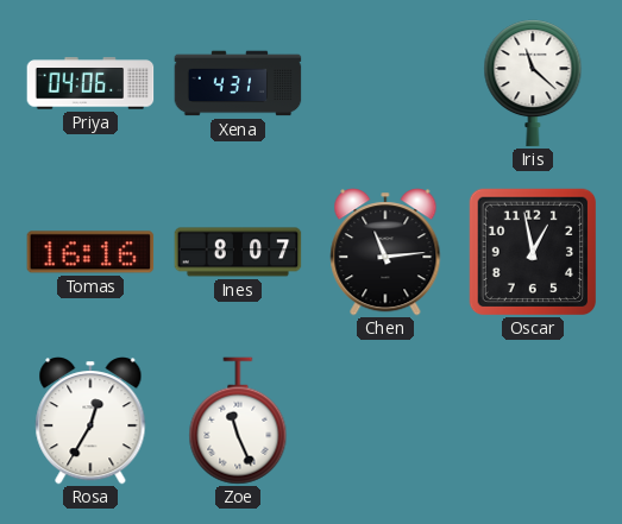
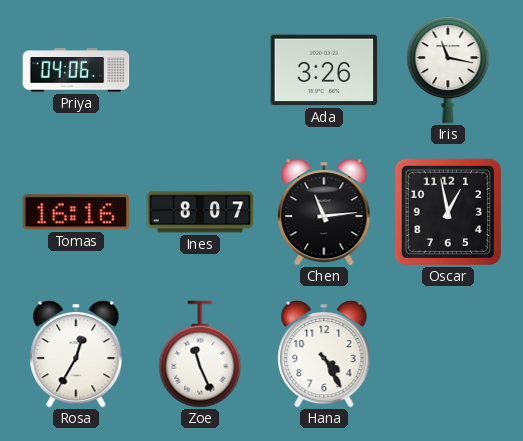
Xena: 4:31 -> none
Ada: none -> 3:26
Iris: 11:22 -> 11:17
Hana: none -> 4:25
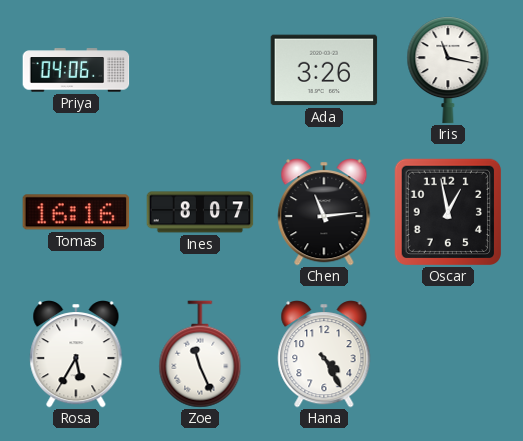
Rosa: 12:35 -> 5:35
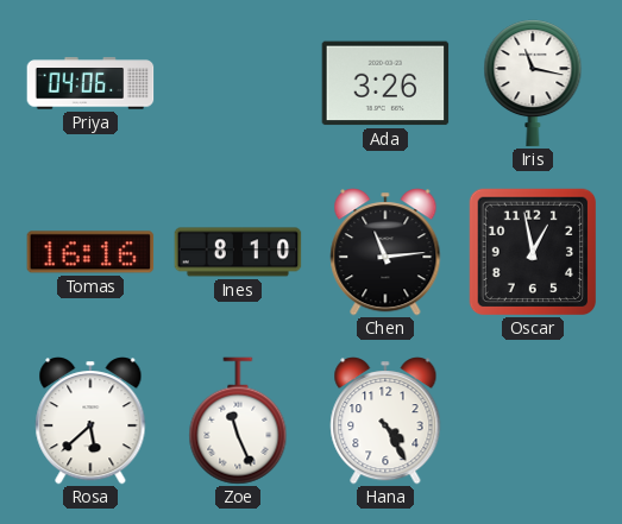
Ines: 8:07 -> 8:10
Rosa: 5:35 -> 5:38
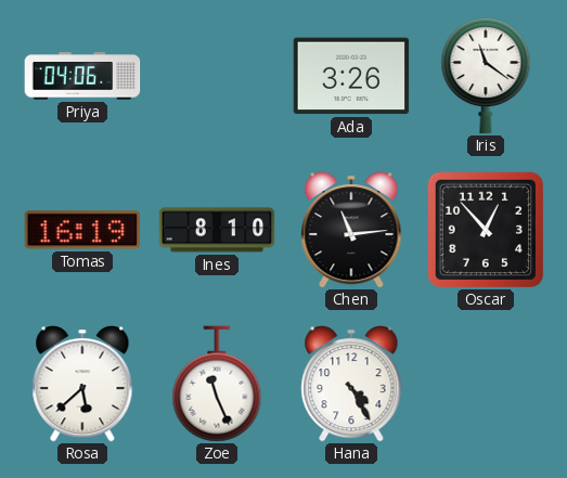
Iris: 11:17 -> 11:21
Tomas: 16:16 -> 16:19
Oscar: 12:58 -> 12:53
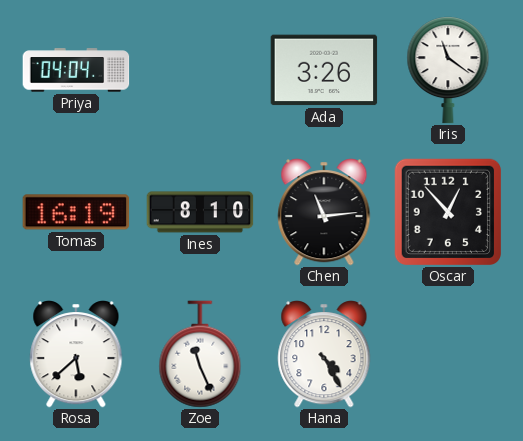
Priya: 04:06 -> 04:04
